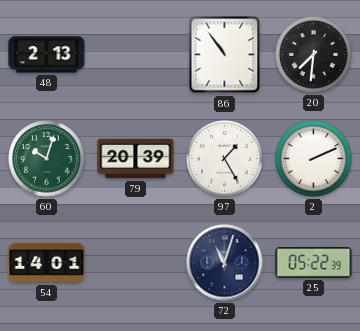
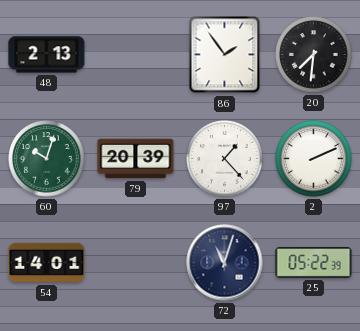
86: 10:54 -> 1:54
97: 1:25 -> 1:23
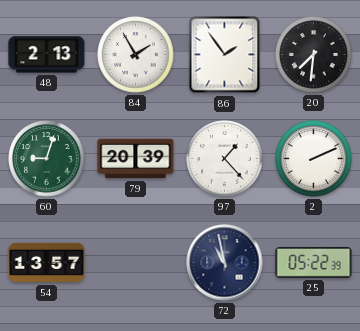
84: none -> 1:55
60: 10:03 -> 9:03
54: 14:01 -> 13:57
72: 11:03 -> 10:58
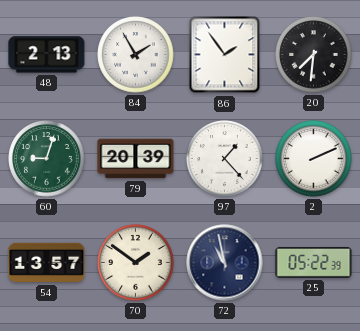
70: none -> 1:51
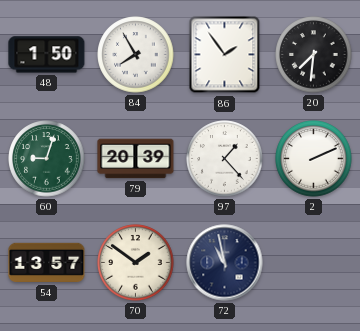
48: 2:13 -> 1:50
84: 1:55 -> 7:55
25: 05:22 -> none
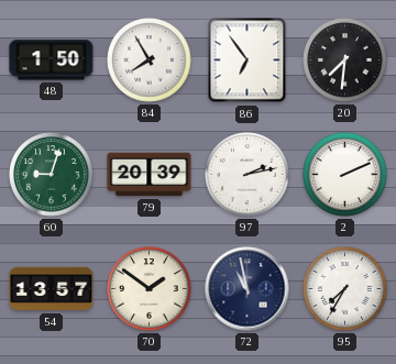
86: 1:54 -> 6:54
97: 1:23 -> 2:13
95: none -> 7:35
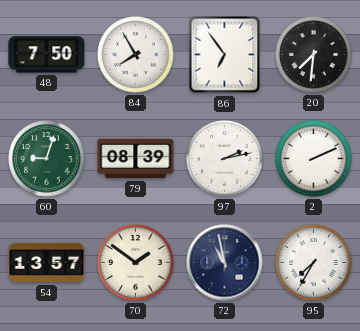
48: 1:50 -> 7:50
79: 20:39 -> 08:39
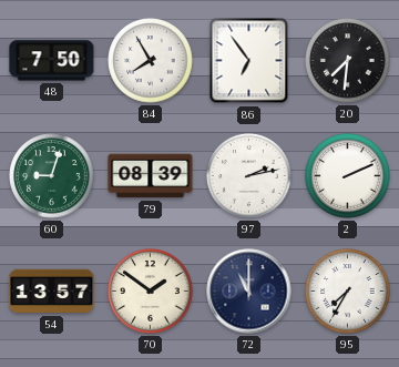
72: 10:58 -> 11:00
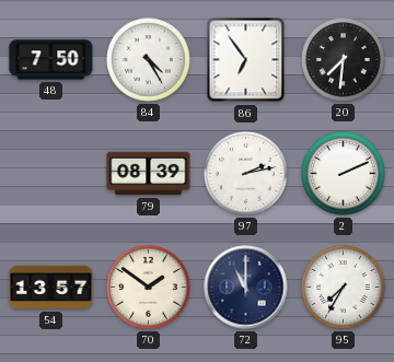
84: 7:55 -> 4:25
60: 9:03 -> none
